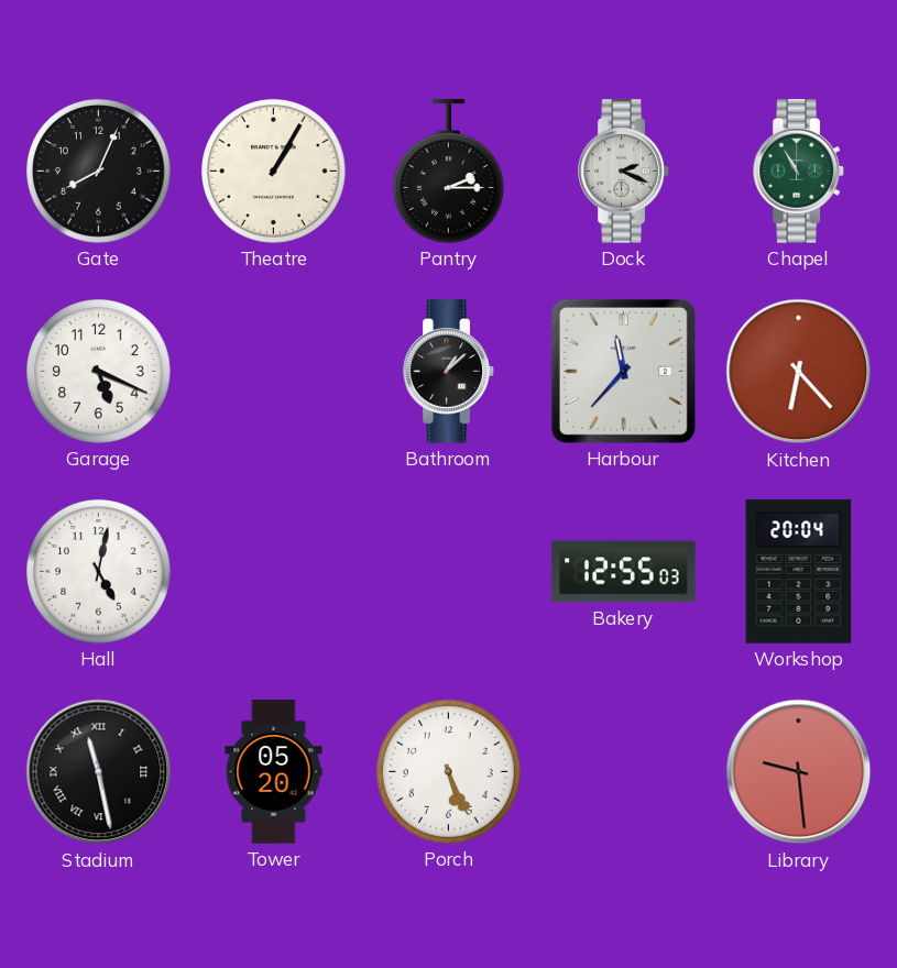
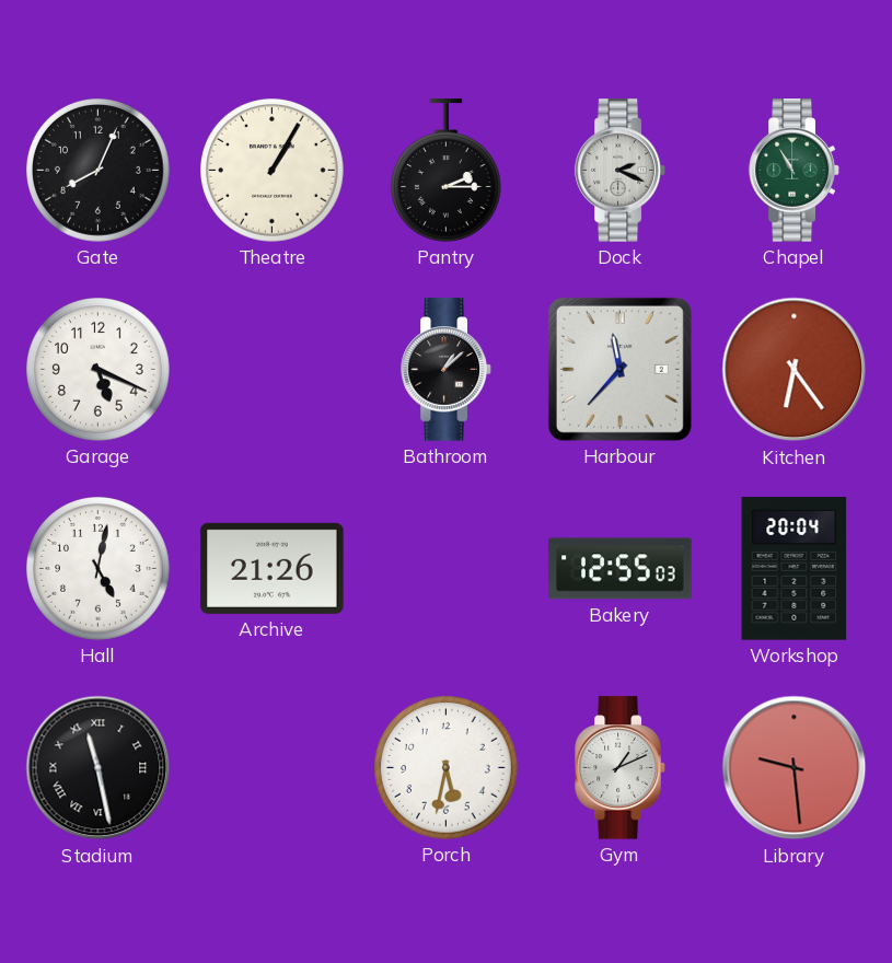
Kitchen: 6:23 -> 6:24
Archive: none -> 21:26
Tower: 05:20 -> none
Porch: 5:26 -> 5:32
Gym: none -> 1:11
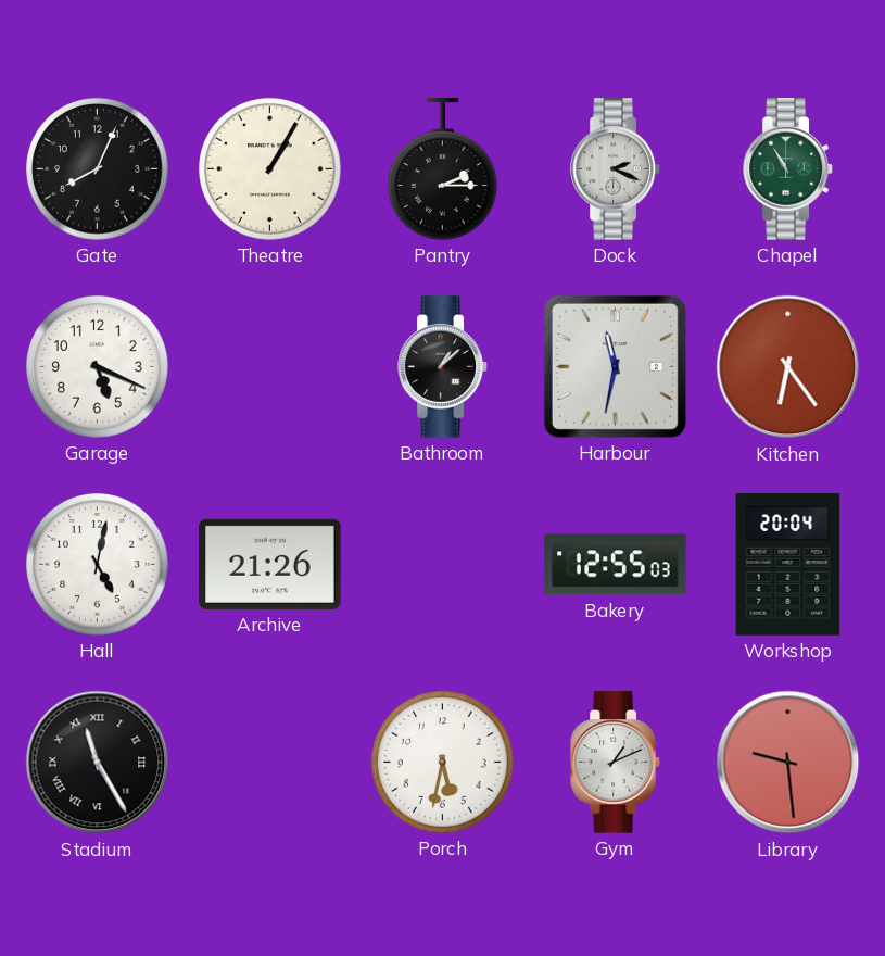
Harbour: 11:37 -> 11:32
Stadium: 11:28 -> 11:25
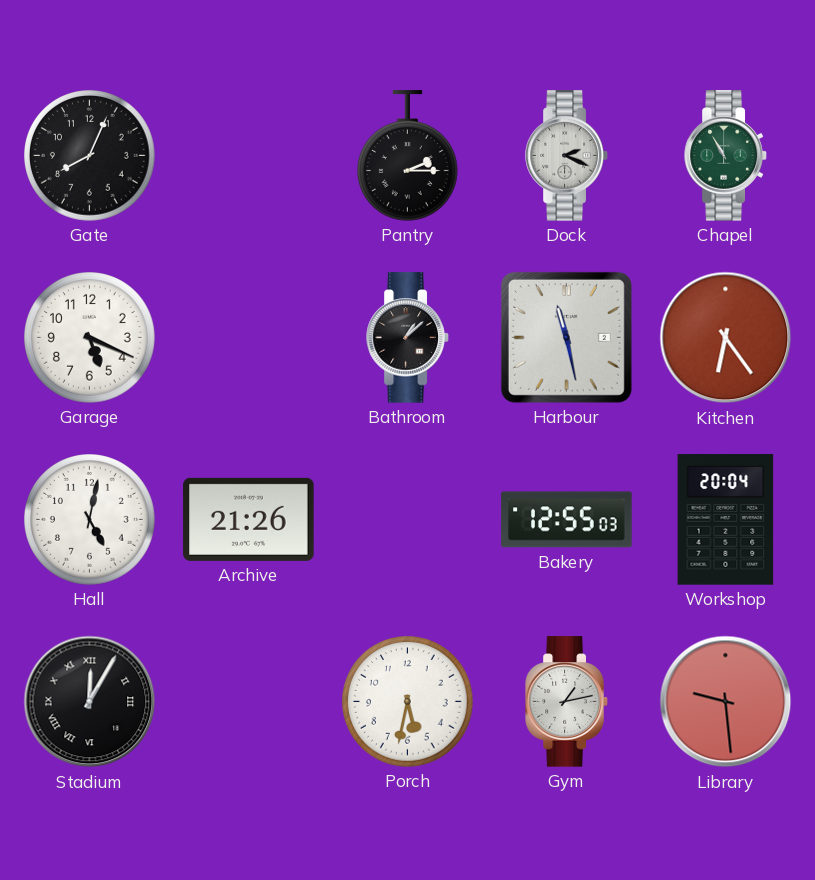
Theatre: 1:05 -> none
Harbour: 11:32 -> 11:28
Stadium: 11:25 -> 12:05
Gym: 1:11 -> 1:13
